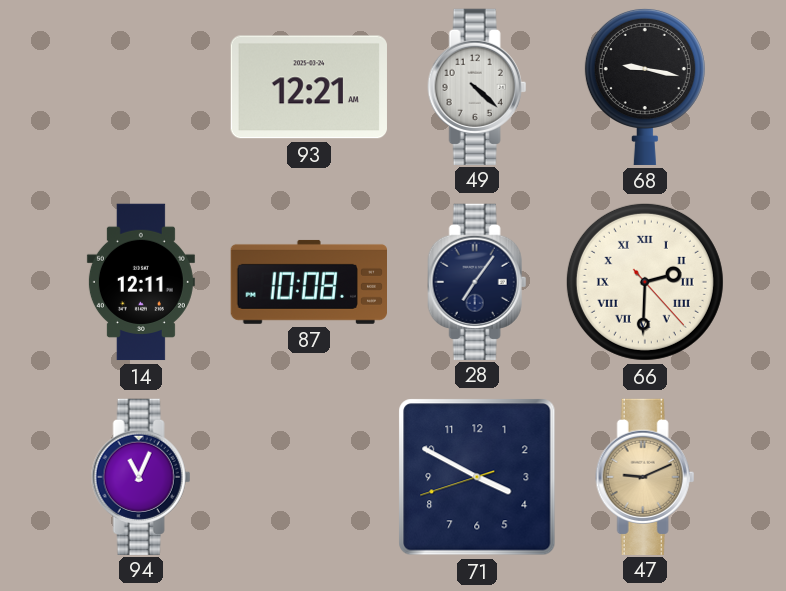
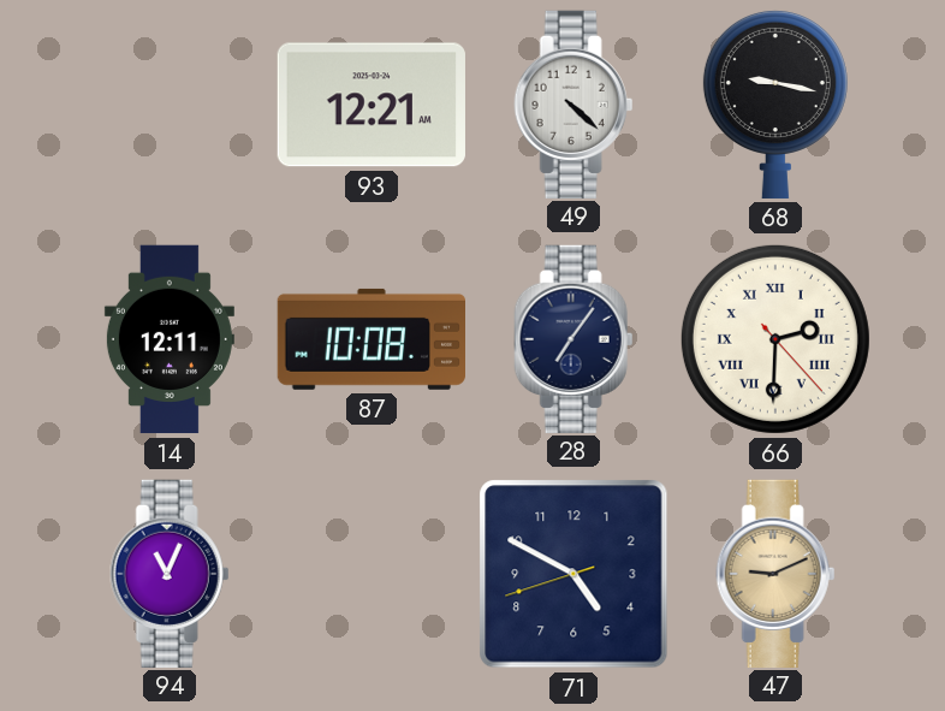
71: 3:49 -> 4:49
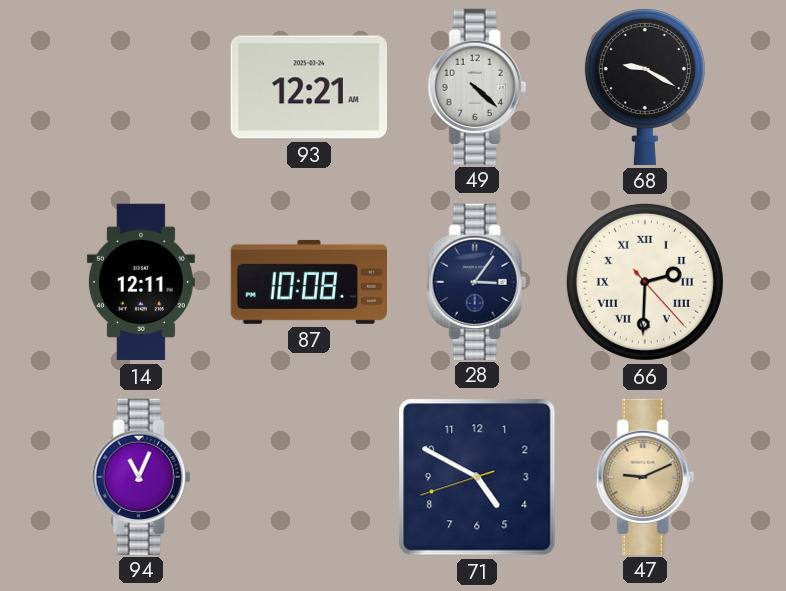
68: 9:17 -> 9:20
28: 7:06 -> 3:06
